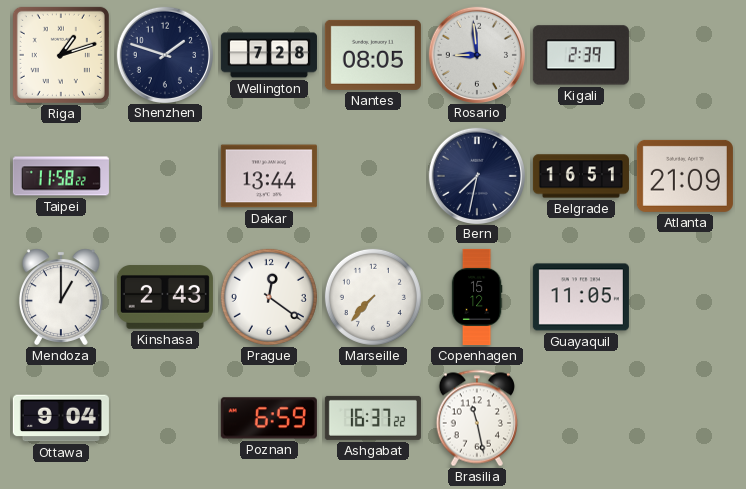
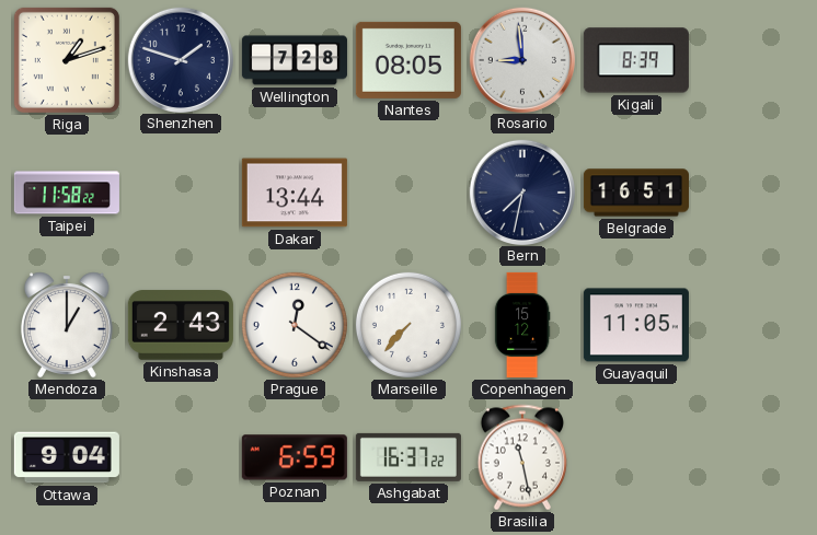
Kigali: 2:39 -> 8:39
Atlanta: 21:09 -> none
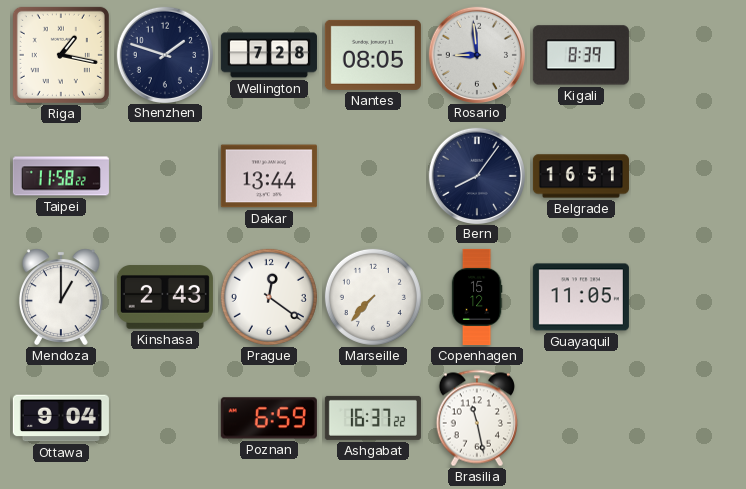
Riga: 1:12 -> 1:17
Bern: 7:32 -> 8:06
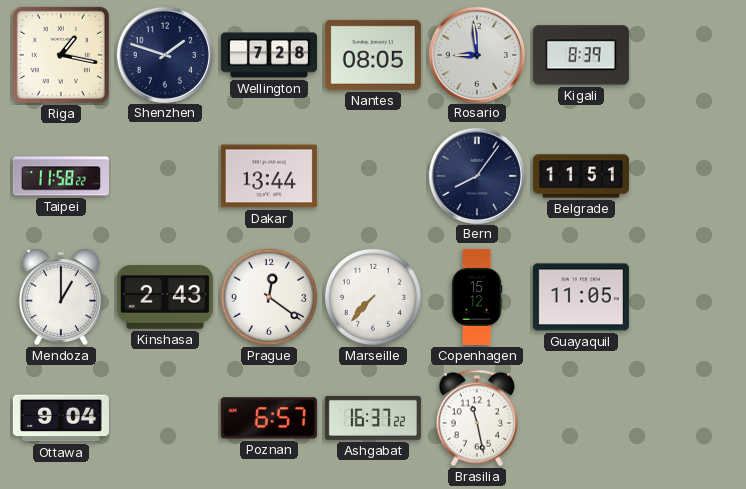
Belgrade: 16:51 -> 11:51
Poznan: 6:59 -> 6:57
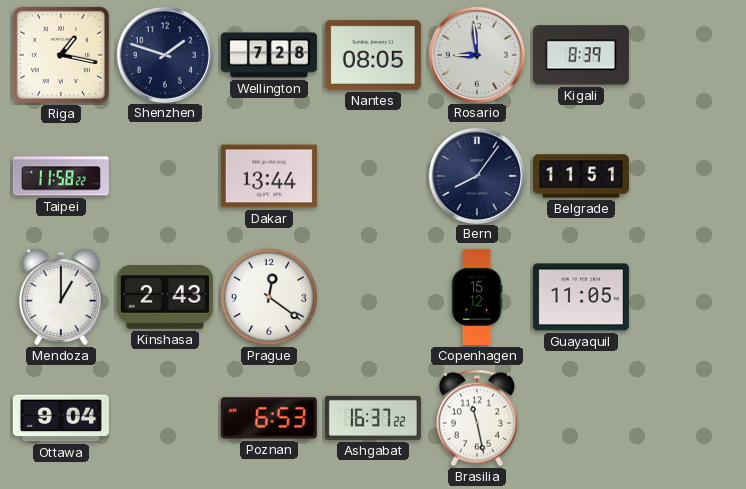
Marseille: 7:37 -> none
Poznan: 6:57 -> 6:53
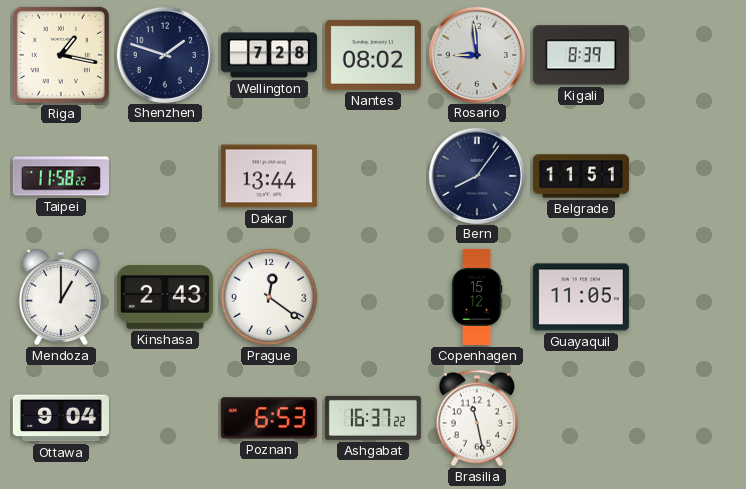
Nantes: 08:05 -> 08:02
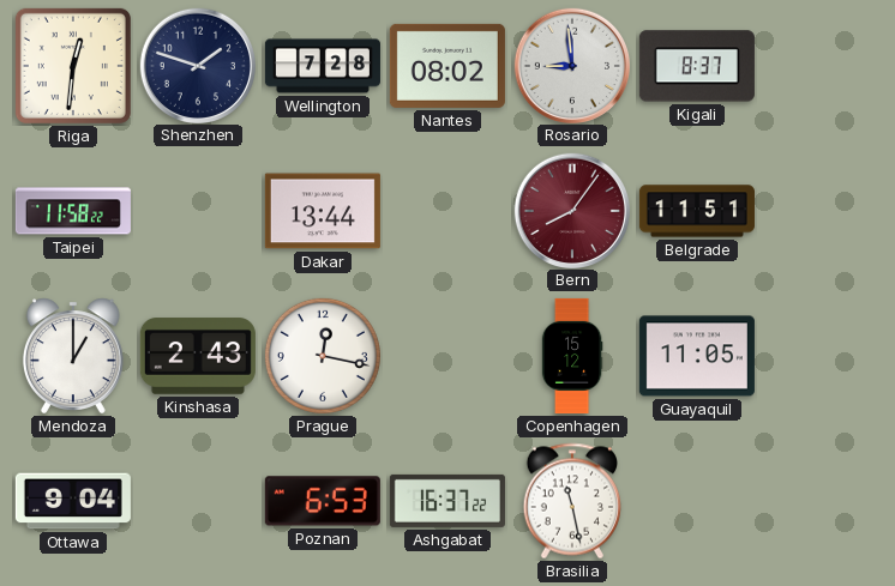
Riga: 1:17 -> 12:31
Kigali: 8:39 -> 8:37
Bern dial: navy -> burgundy
Prague: 12:21 -> 12:17
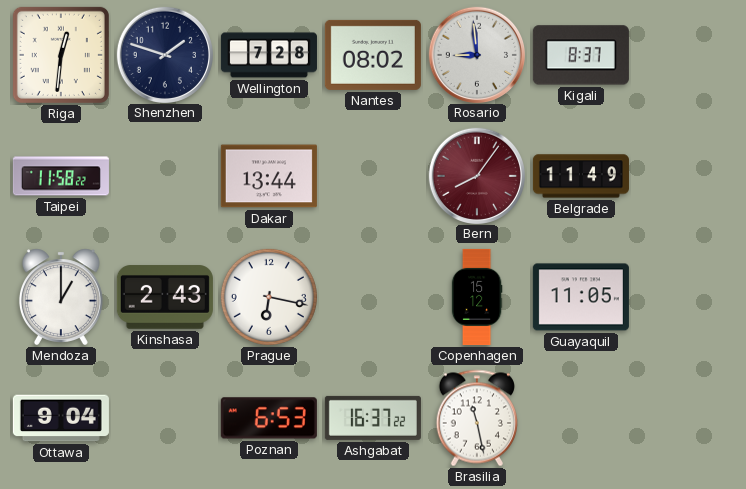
Belgrade: 11:51 -> 11:49
Prague: 12:17 -> 6:17
